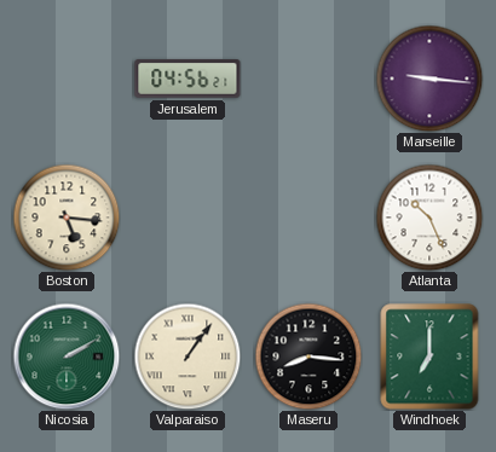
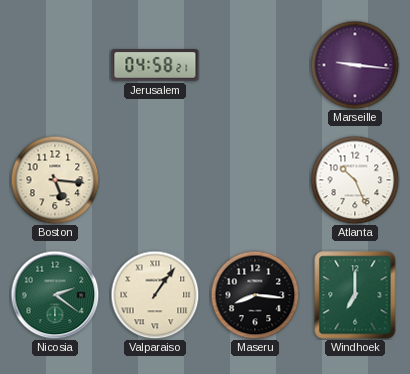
Jerusalem: 04:56 -> 04:58
Nicosia: 2:10 -> 2:21
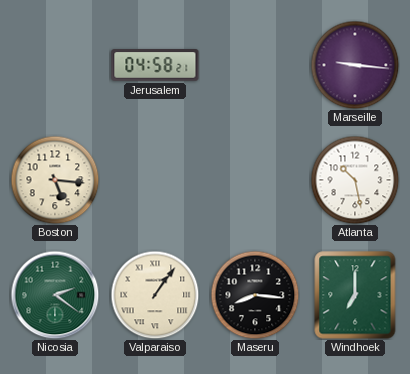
Atlanta: 10:26 -> 10:28
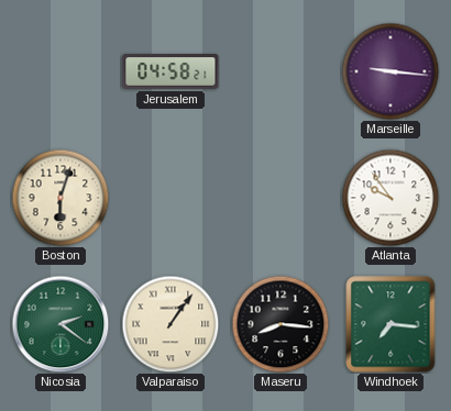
Boston: 5:16 -> 6:03
Atlanta: 10:28 -> 9:54
Windhoek: 7:00 -> 7:16
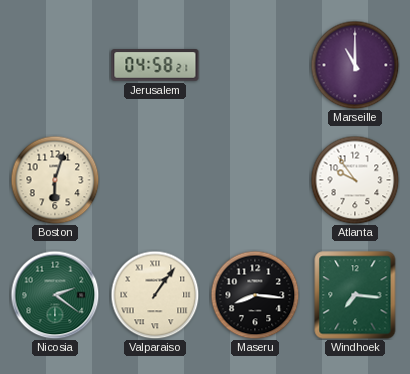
Marseille: 9:16 -> 11:00
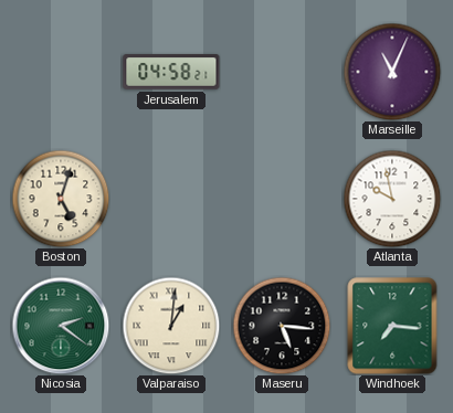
Marseille: 11:00 -> 11:04
Boston: 6:03 -> 5:03
Atlanta: 9:54 -> 9:58
Valparaiso: 1:06 -> 1:01
Maseru: 8:16 -> 5:16
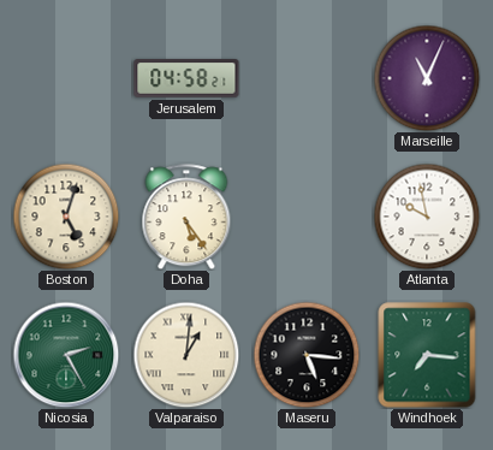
Doha: none -> 5:24
Nicosia: 2:21 -> 2:25
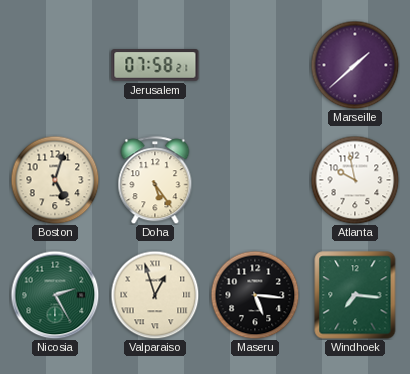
Jerusalem: 04:58 -> 07:58
Marseille: 11:04 -> 1:38
Valparaiso: 1:01 -> 12:57
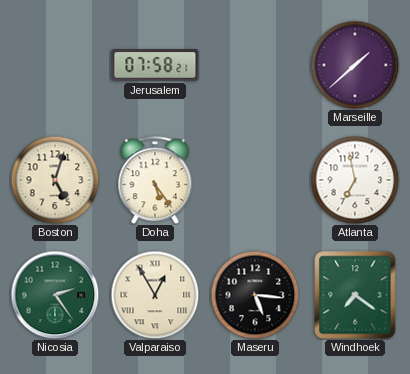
Atlanta: 9:58 -> 6:58
Nicosia: 2:25 -> 2:24
Valparaiso: 12:57 -> 12:55
Windhoek: 7:16 -> 7:21
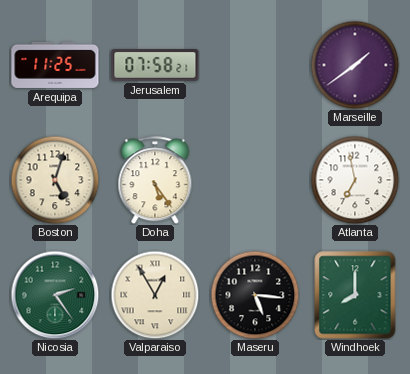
Arequipa: none -> 11:25
Marseille: 1:38 -> 1:39
Windhoek: 7:21 -> 8:00
